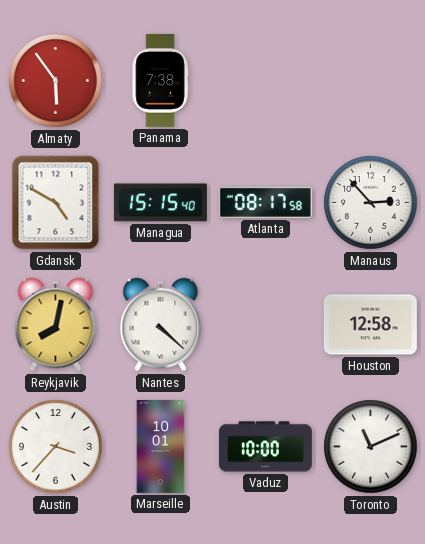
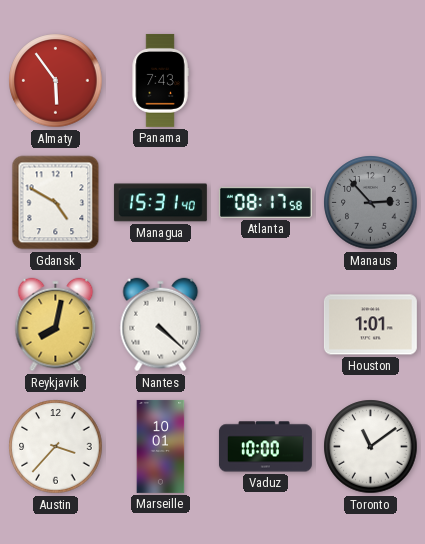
Panama: 7:38 -> 7:43
Managua: 15:15 -> 15:31
Manaus dial: white -> grey
Houston: 12:58 -> 1:01
Toronto: 11:11 -> 11:09
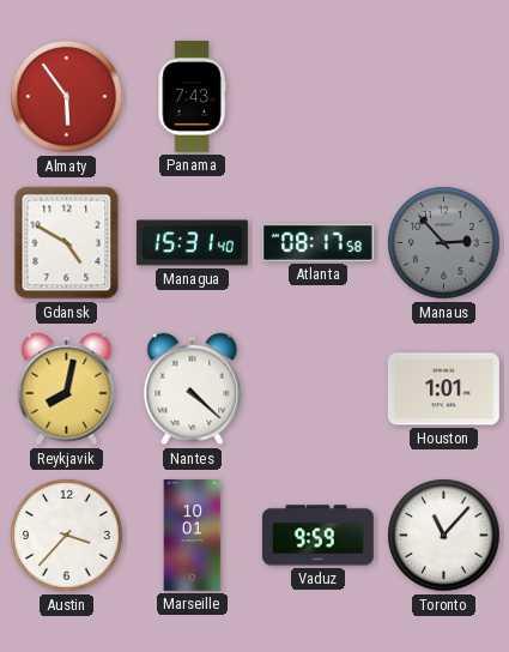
Vaduz: 10:00 -> 9:59
Toronto: 11:09 -> 11:07
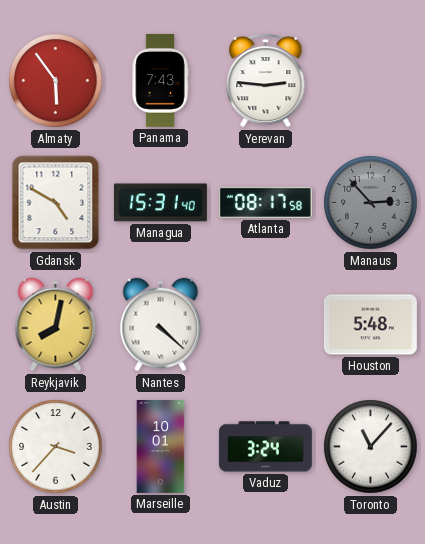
Yerevan: none -> 2:46
Houston: 1:01 -> 5:48
Vaduz: 9:59 -> 3:24
